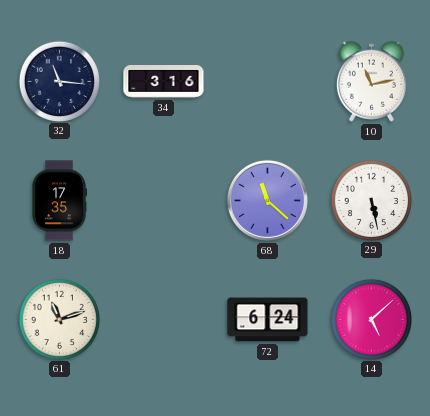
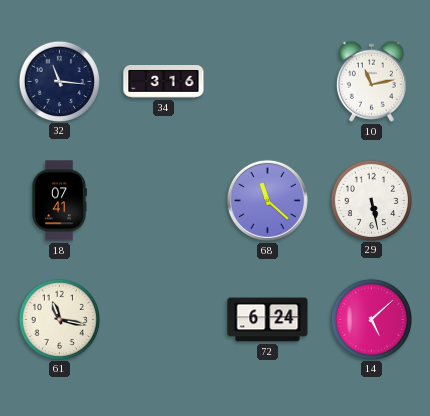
18: 17:35 -> 07:41
61: 11:12 -> 11:17
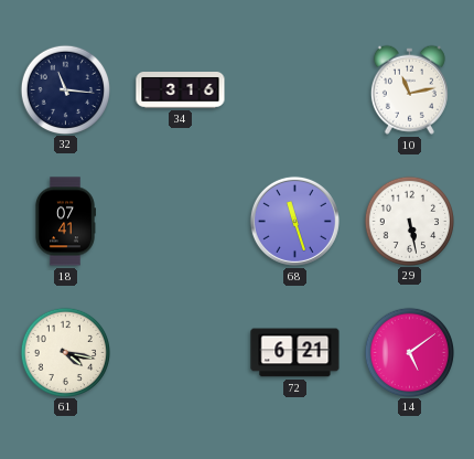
68: 11:22 -> 11:27
61: 11:17 -> 4:17
72: 6:24 -> 6:21
14: 5:08 -> 5:09
